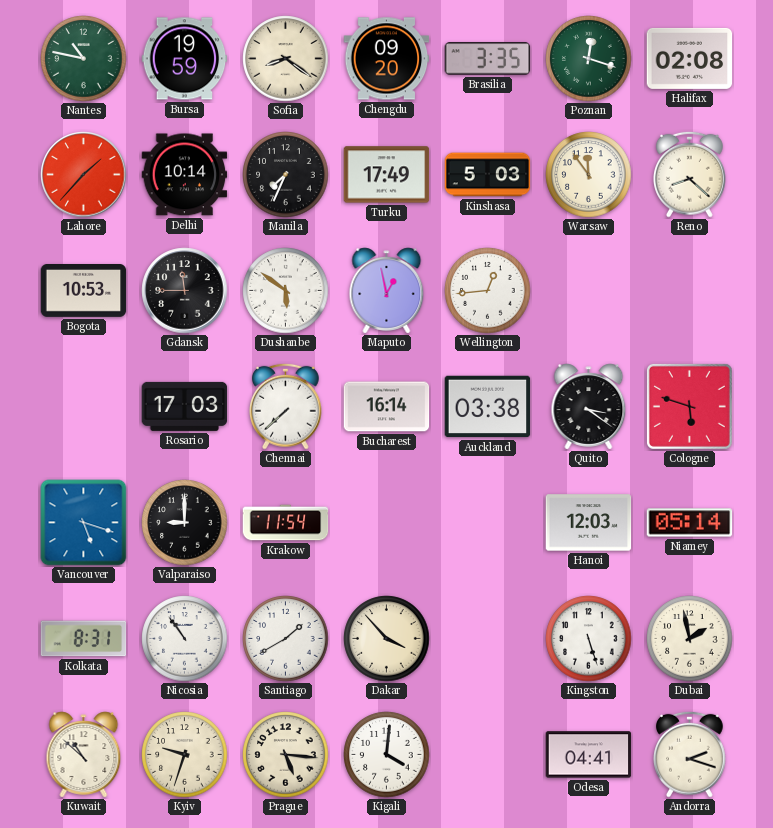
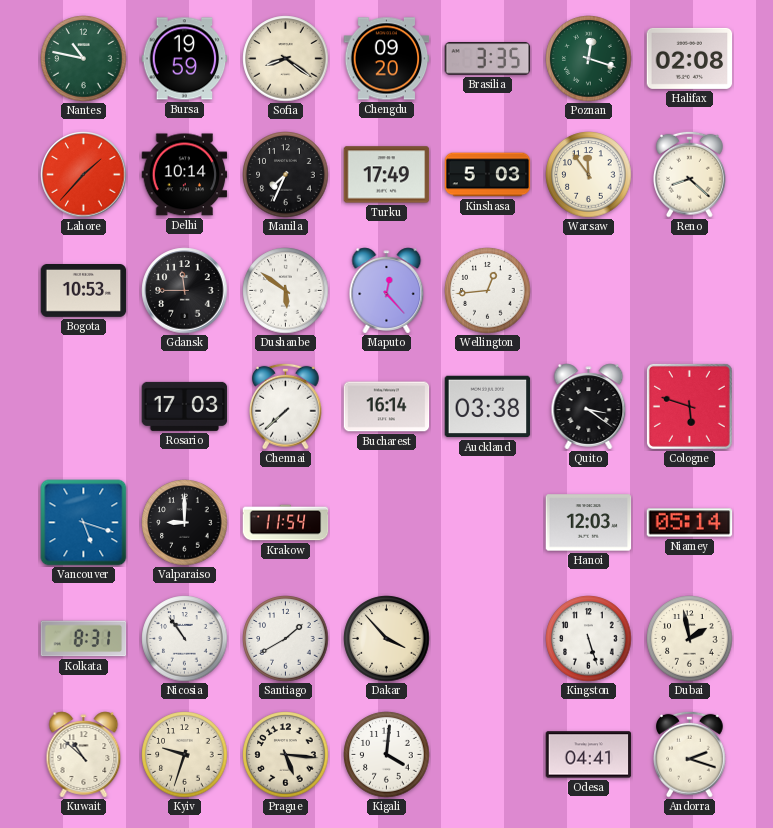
Maputo: 12:58 -> 12:23
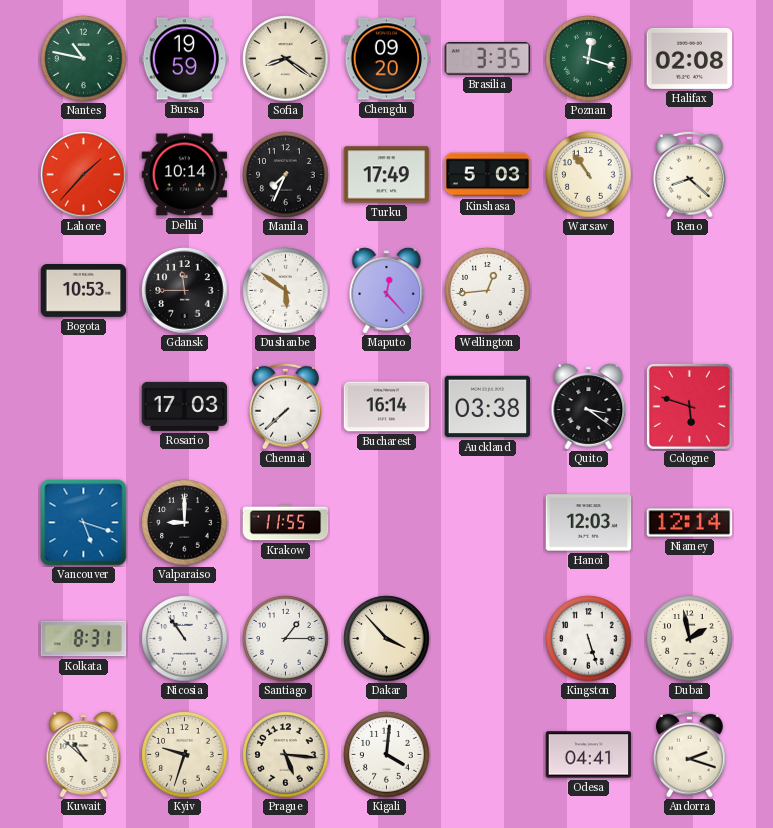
Warsaw: 11:54 -> 10:54
Krakow: 11:54 -> 11:55
Niamey: 05:14 -> 12:14
Santiago: 1:40 -> 1:15
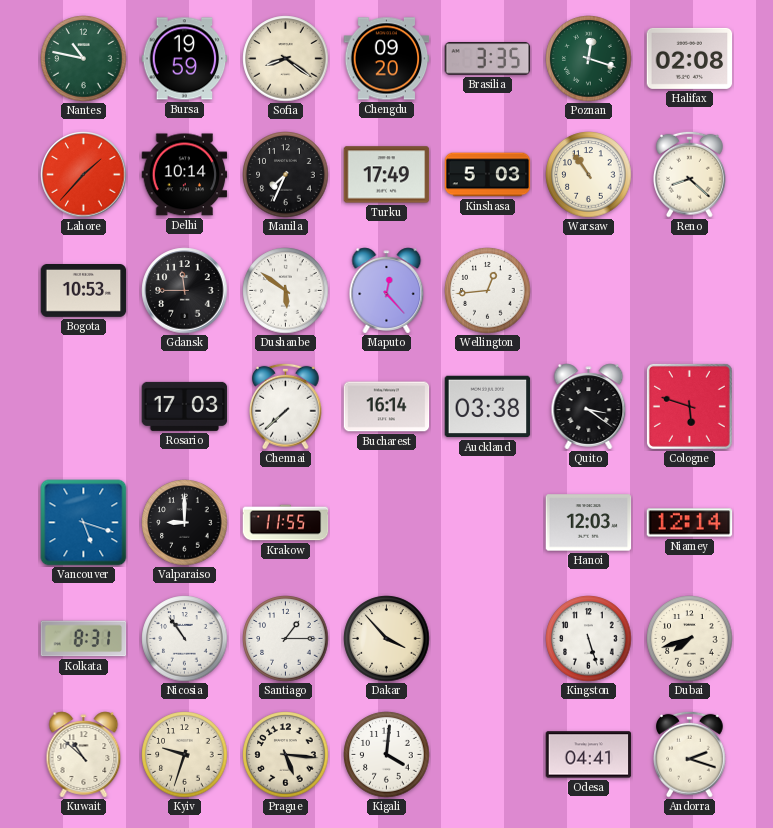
Dubai: 1:58 -> 7:42
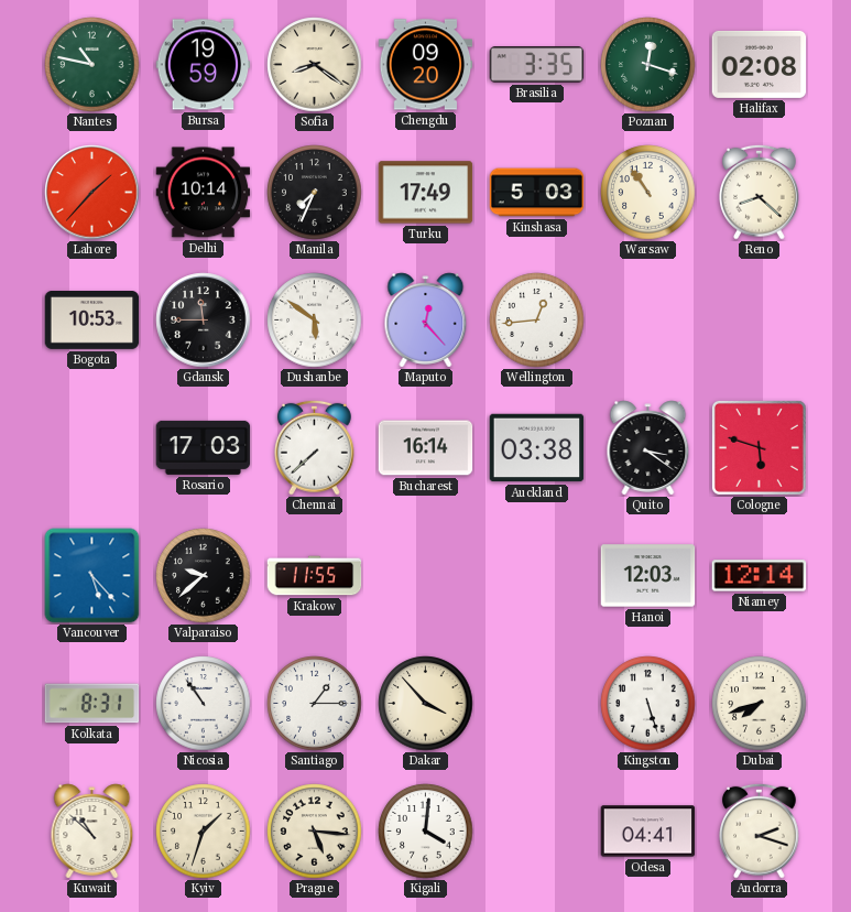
Vancouver: 5:18 -> 5:23
Valparaiso: 9:00 -> 9:38
Kyiv: 9:33 -> 1:33
